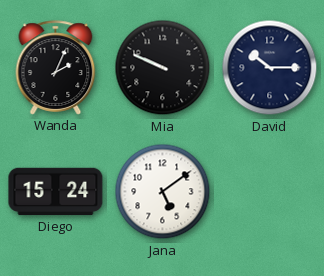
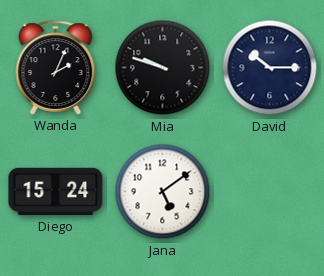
Mia: 9:49 -> 9:48
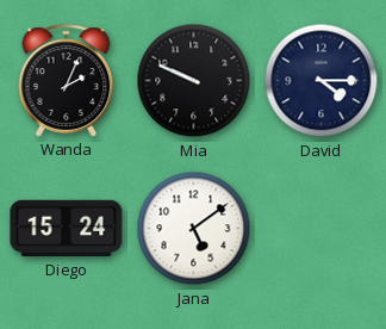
Mia: 9:48 -> 9:49
David: 10:15 -> 4:15
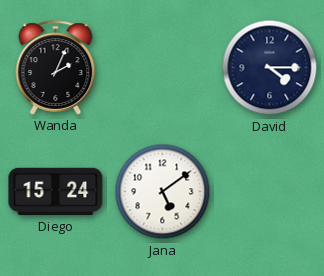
Mia: 9:49 -> none
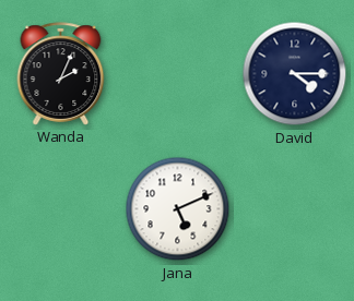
Diego: 15:24 -> none
Jana: 5:09 -> 5:11
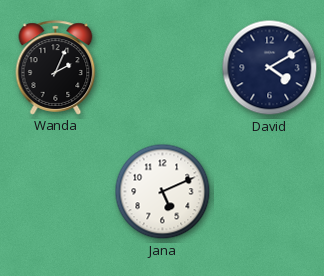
David: 4:15 -> 4:10
